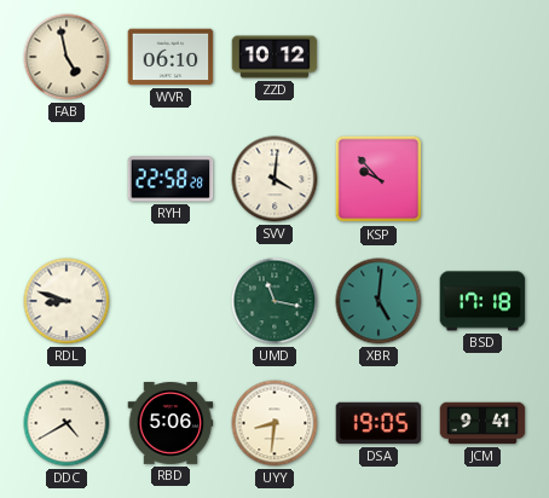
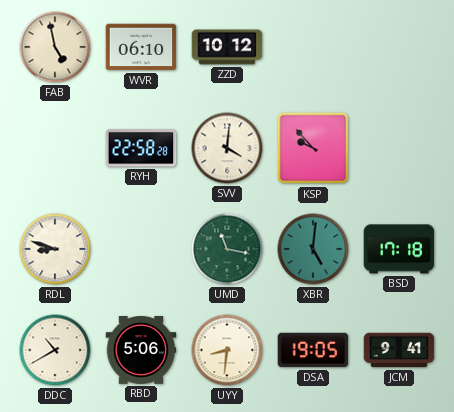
DDC: 4:40 -> 10:40
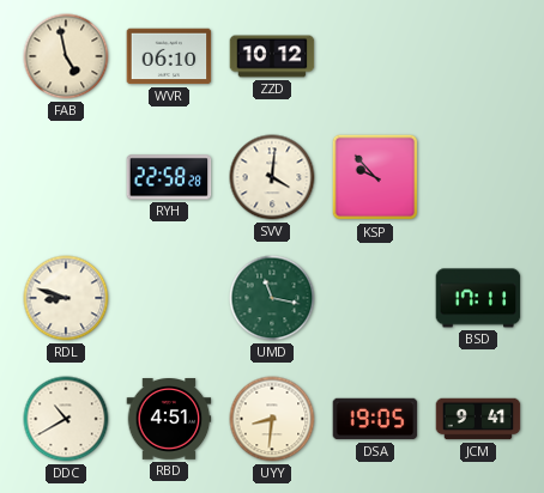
XBR: 5:01 -> none
BSD: 17:18 -> 17:11
RBD: 5:06 -> 4:51
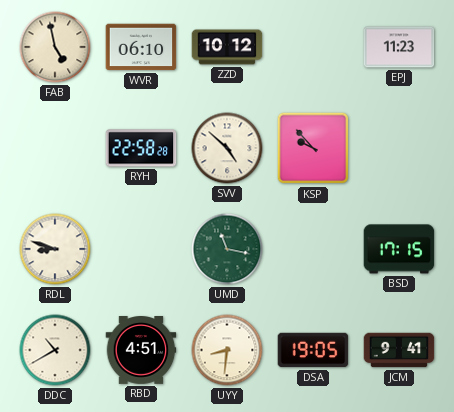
EPJ: none -> 11:23
SVV: 4:01 -> 4:52
BSD: 17:11 -> 17:15
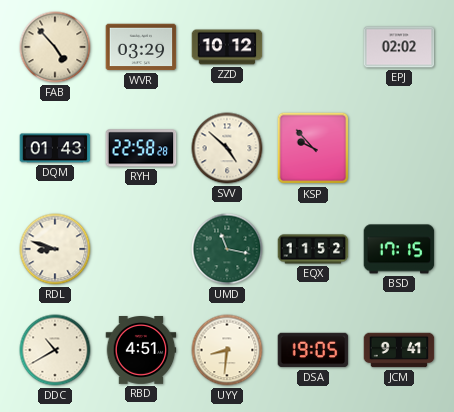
FAB: 4:58 -> 4:53
WVR: 06:10 -> 03:29
EPJ: 11:23 -> 02:02
DQM: none -> 01:43
EQX: none -> 11:52
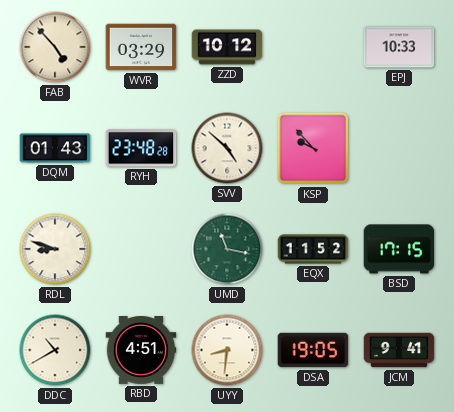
EPJ: 02:02 -> 10:33
RYH: 22:58 -> 23:48
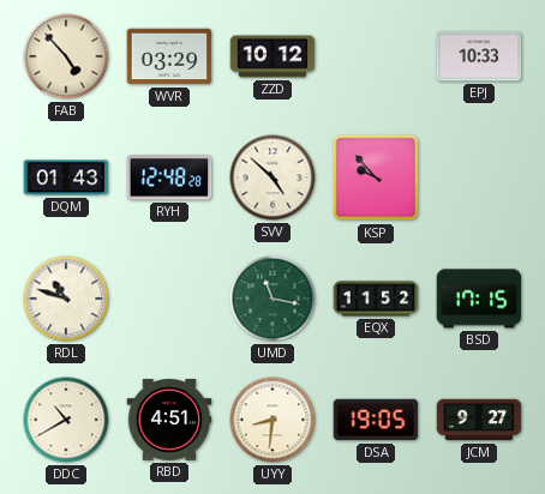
RYH: 23:48 -> 12:48
RDL: 8:48 -> 10:48
JCM: 9:41 -> 9:27
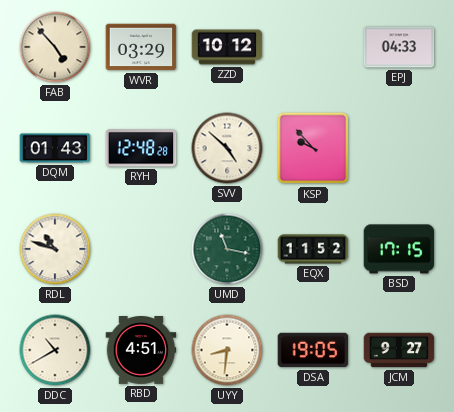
EPJ: 10:33 -> 04:33
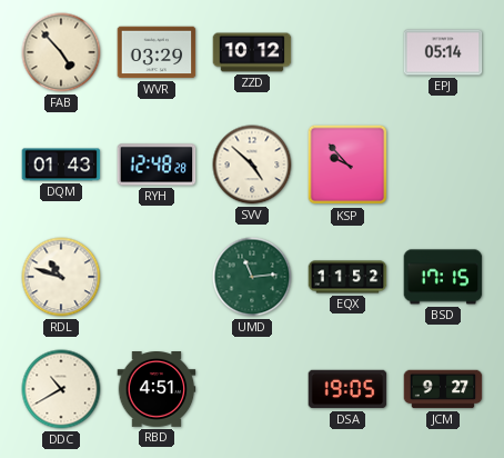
EPJ: 04:33 -> 05:14
UMD: 11:17 -> 11:14
UYY: 8:31 -> none
